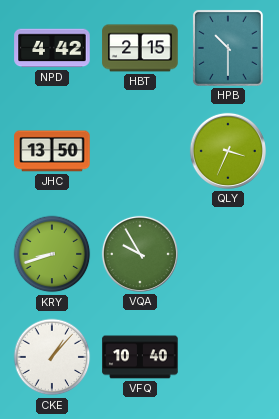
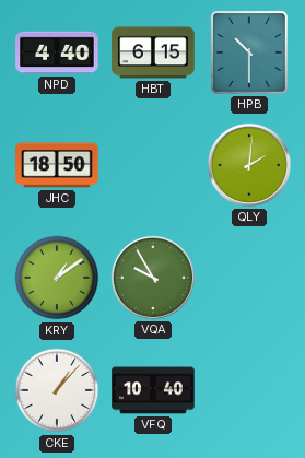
NPD: 4:42 -> 4:40
HBT: 2:15 -> 6:15
JHC: 13:50 -> 18:50
QLY: 3:34 -> 2:01
KRY: 8:42 -> 1:09
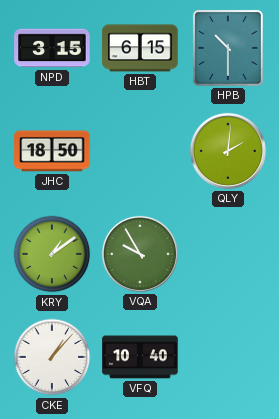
NPD: 4:40 -> 3:15
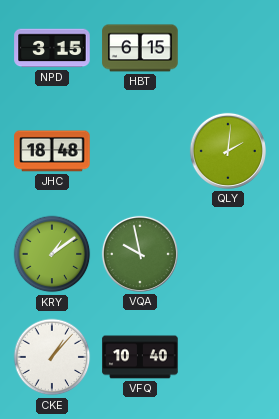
HPB: 10:30 -> none
JHC: 18:50 -> 18:48
VQA: 9:55 -> 9:58
